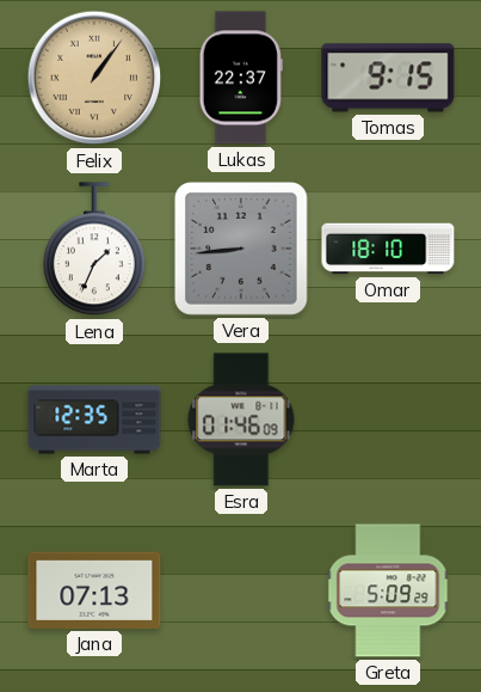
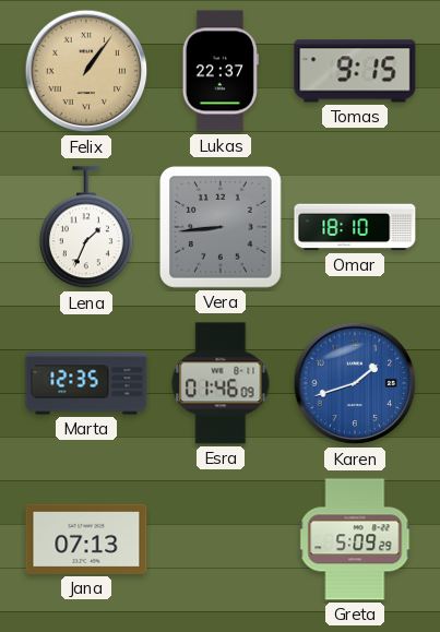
Karen: none -> 1:42
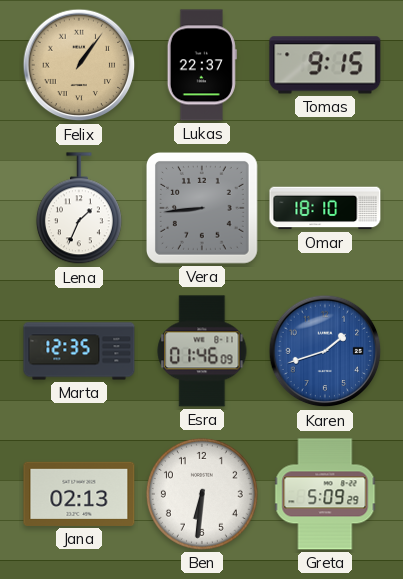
Jana: 07:13 -> 02:13
Ben: none -> 6:31
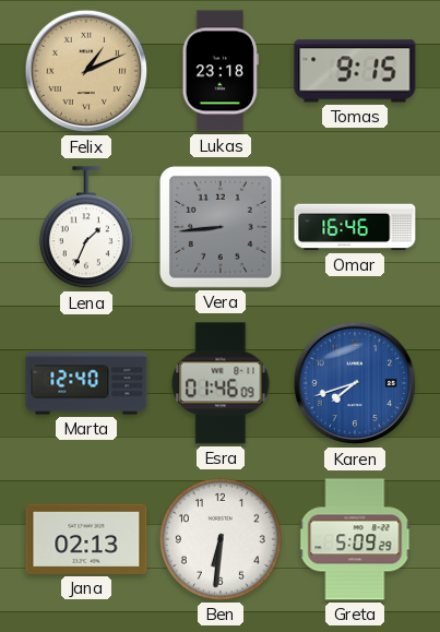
Felix: 1:06 -> 1:11
Lukas: 22:37 -> 23:18
Omar: 18:10 -> 16:46
Marta: 12:35 -> 12:40
Karen: 1:42 -> 7:42
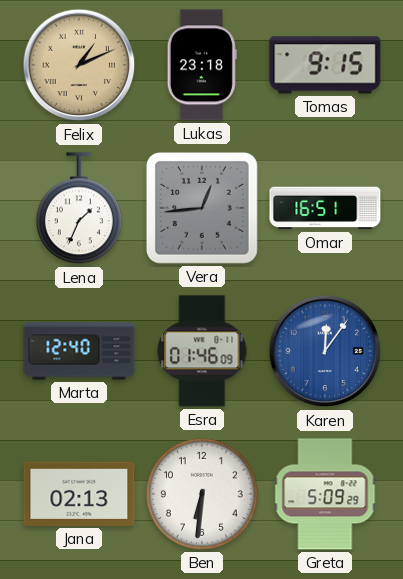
Vera: 8:44 -> 12:44
Omar: 16:46 -> 16:51
Karen: 7:42 -> 12:06
